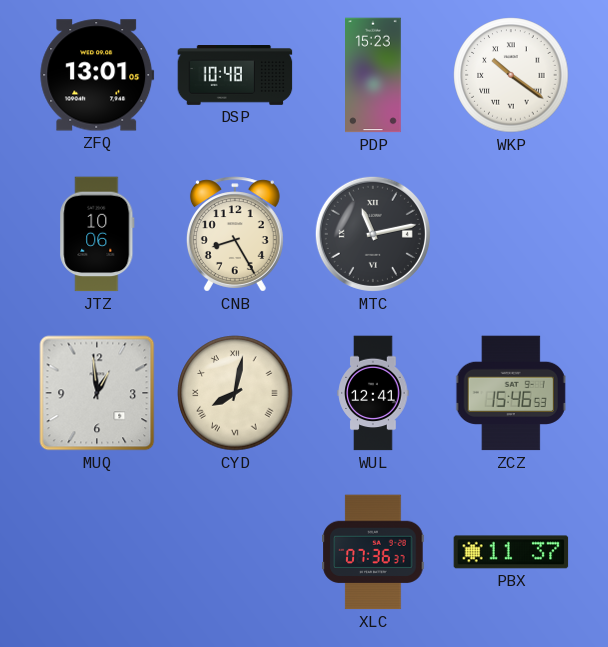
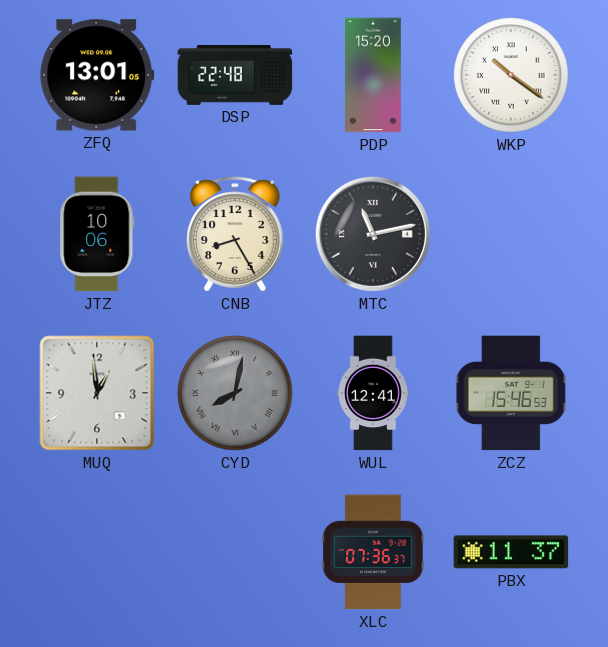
DSP: 10:48 -> 22:48
PDP: 15:23 -> 15:20
CYD dial: cream -> grey
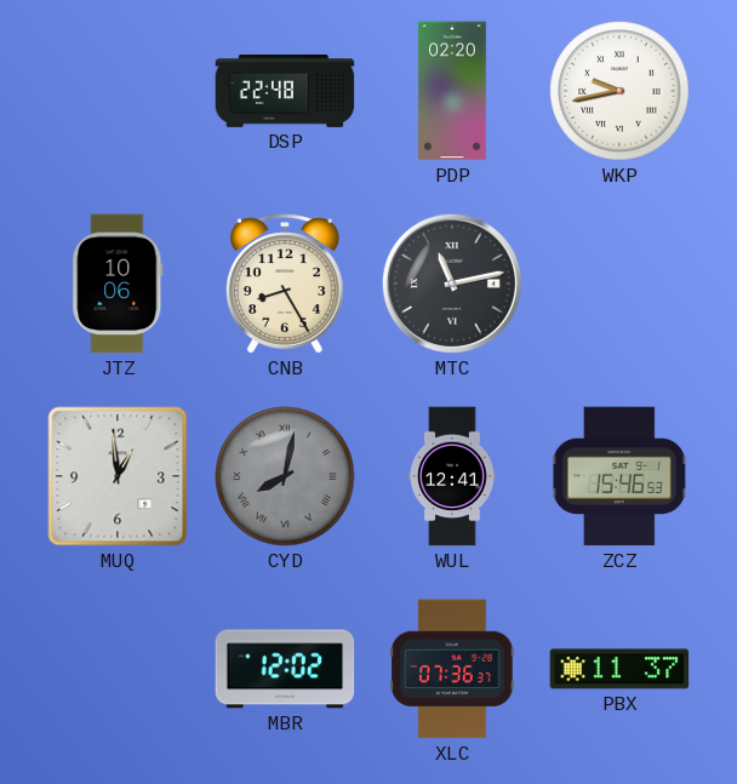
ZFQ: 13:01 -> none
PDP: 15:20 -> 02:20
WKP: 10:21 -> 9:43
MBR: none -> 12:02
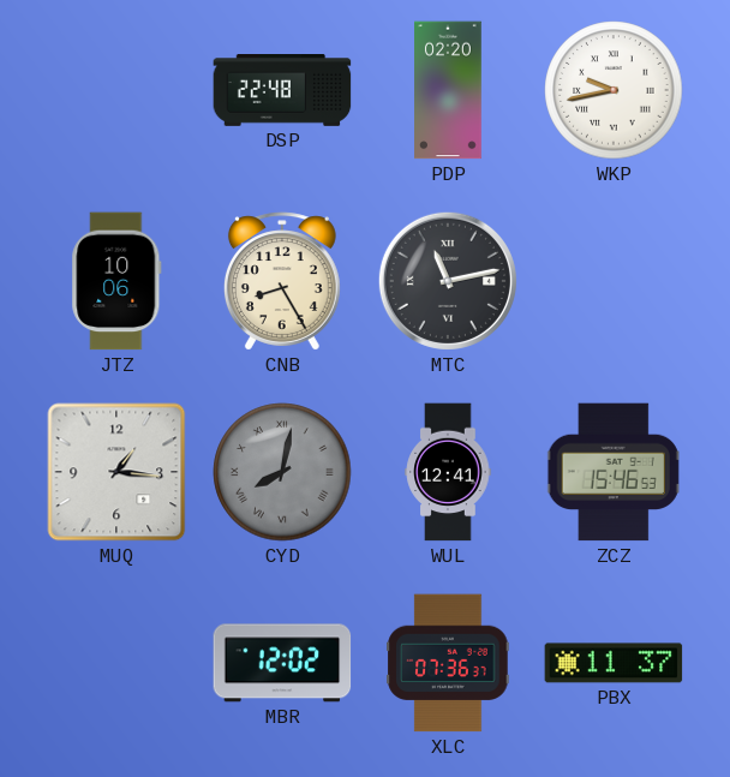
MUQ: 12:59 -> 1:16
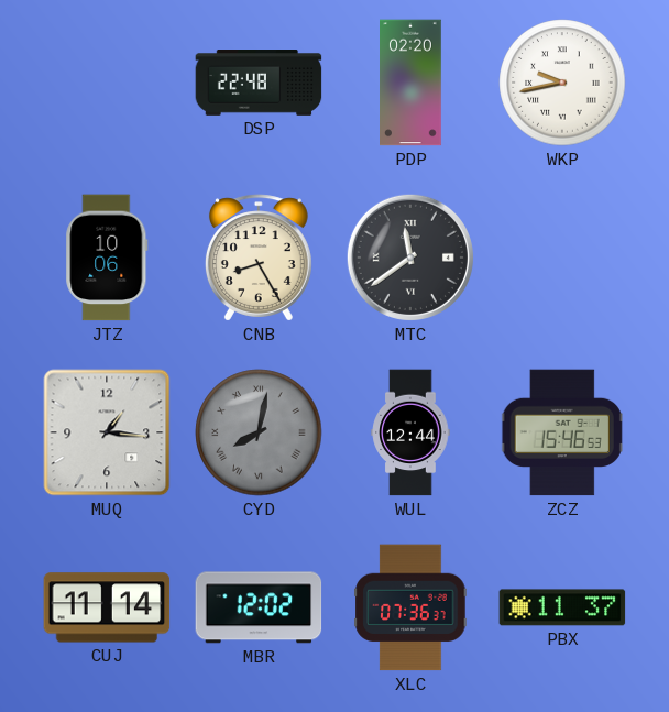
MTC: 11:13 -> 11:39
WUL: 12:41 -> 12:44
CUJ: none -> 11:14
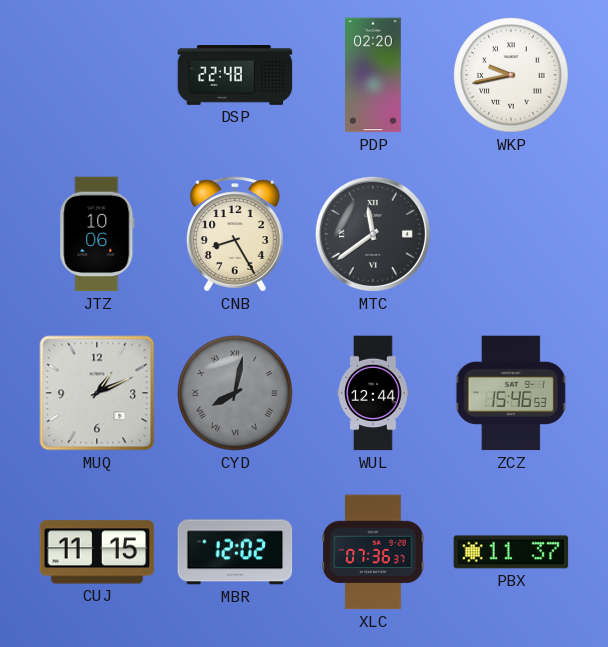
MUQ: 1:16 -> 1:11
CUJ: 11:14 -> 11:15
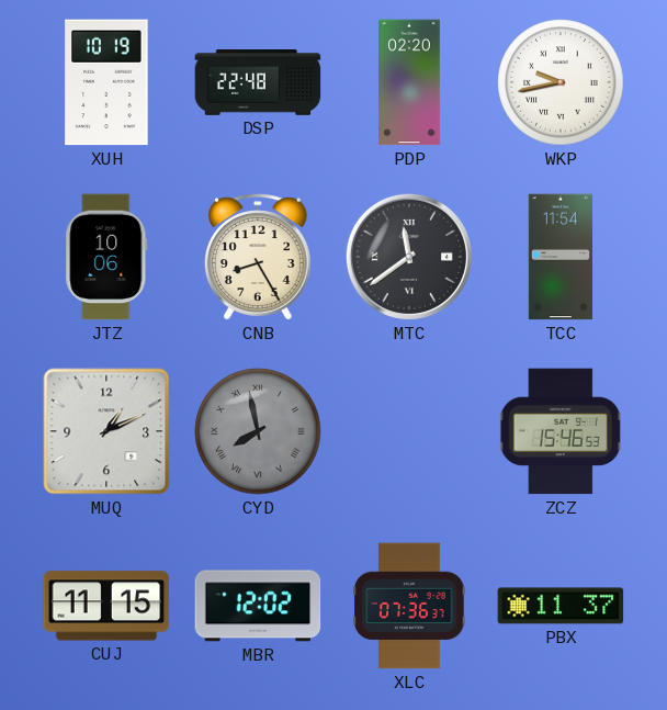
XUH: none -> 10:19
TCC: none -> 11:54
CYD: 8:02 -> 7:58
WUL: 12:44 -> none
